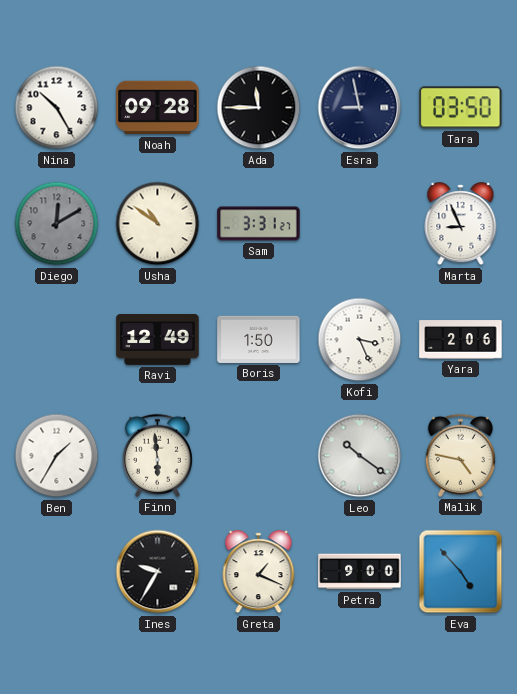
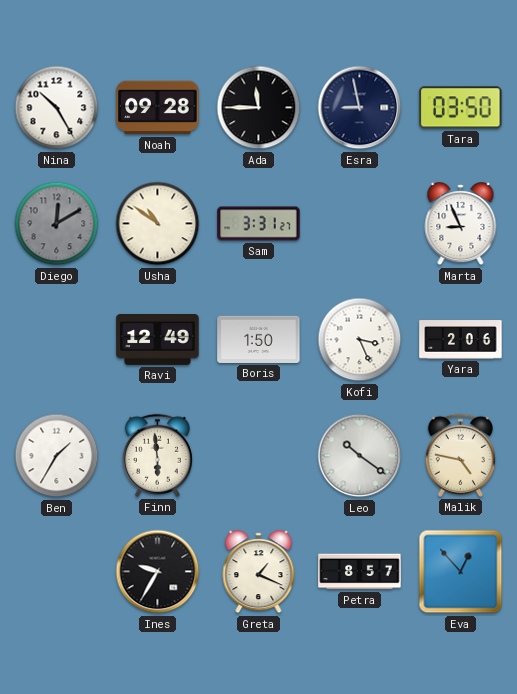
Petra: 9:00 -> 8:57
Eva: 4:53 -> 12:53
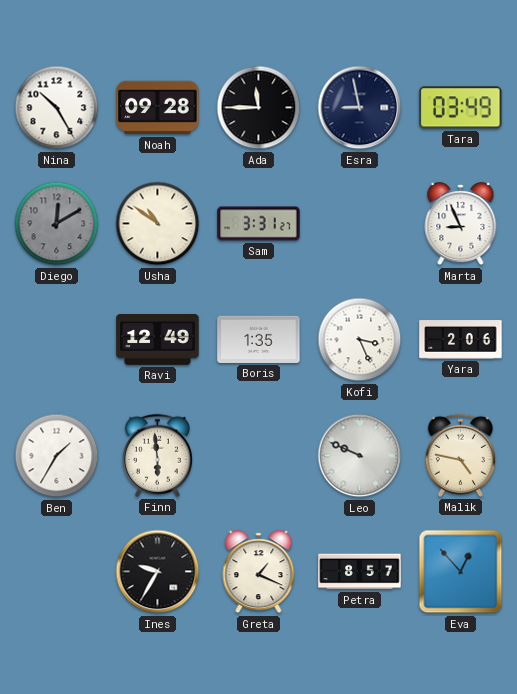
Tara: 03:50 -> 03:49
Boris: 1:50 -> 1:35
Leo: 10:21 -> 9:49
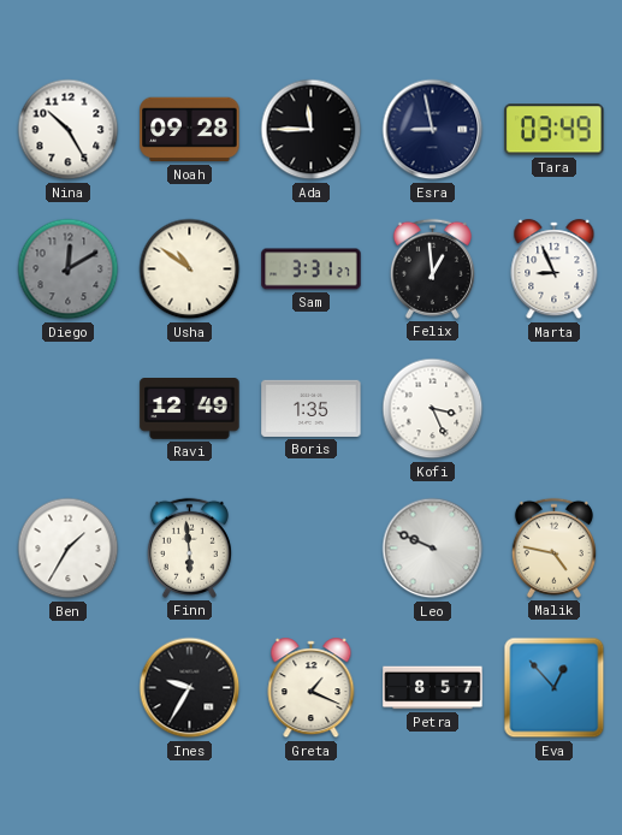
Felix: none -> 12:59
Yara: 2:06 -> none
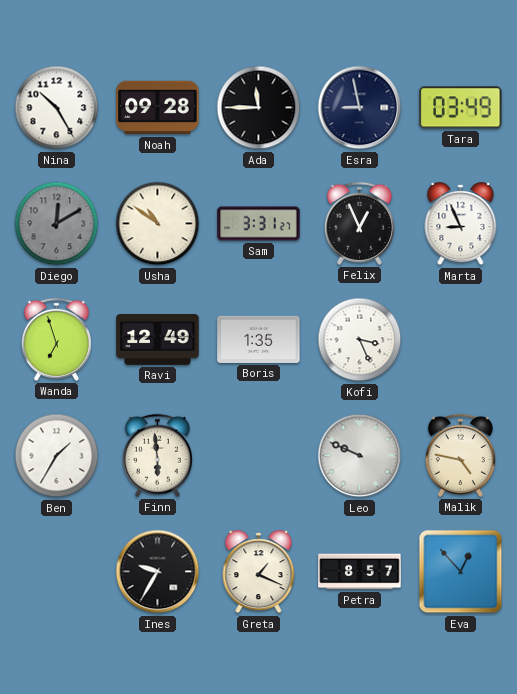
Felix: 12:59 -> 12:56
Wanda: none -> 6:57
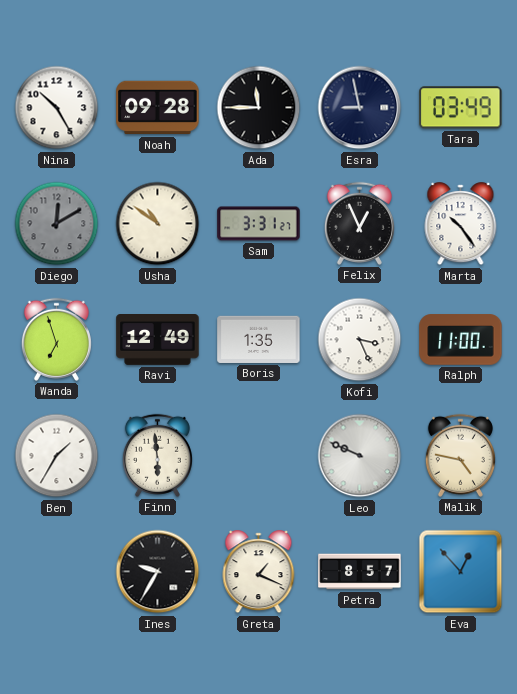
Marta: 8:56 -> 10:24
Ralph: none -> 11:00
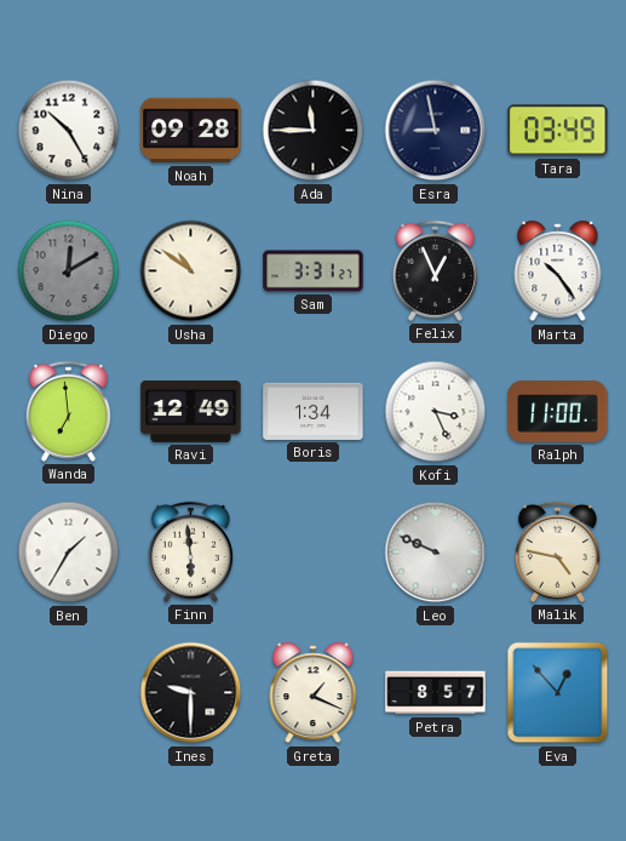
Wanda: 6:57 -> 6:59
Boris: 1:35 -> 1:34
Ines: 9:35 -> 9:30
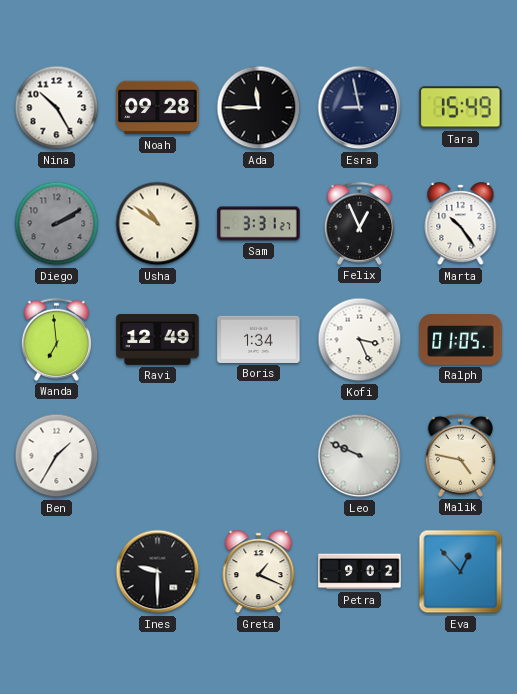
Tara: 03:49 -> 15:49
Diego: 12:10 -> 2:10
Ralph: 11:00 -> 01:05
Finn: 5:59 -> none
Petra: 8:57 -> 9:02
